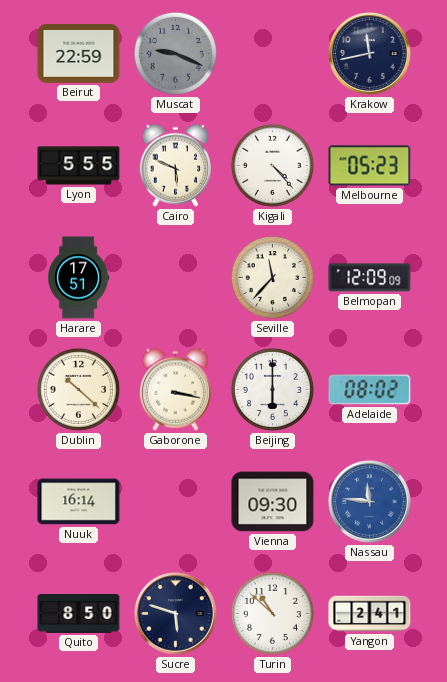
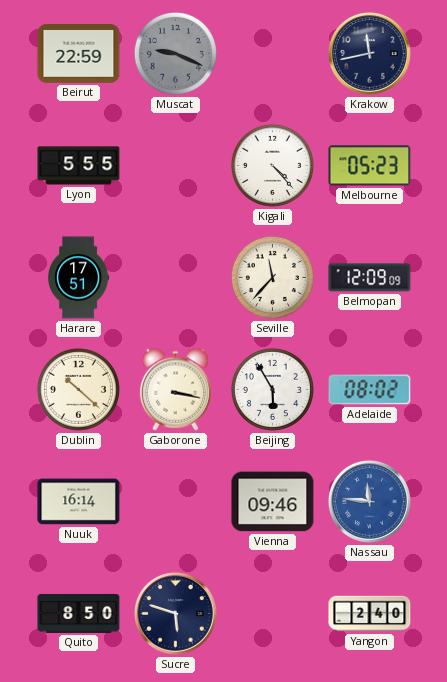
Cairo: 5:49 -> none
Beijing: 6:00 -> 5:55
Vienna: 09:30 -> 09:46
Turin: 10:52 -> none
Yangon: 2:41 -> 2:40
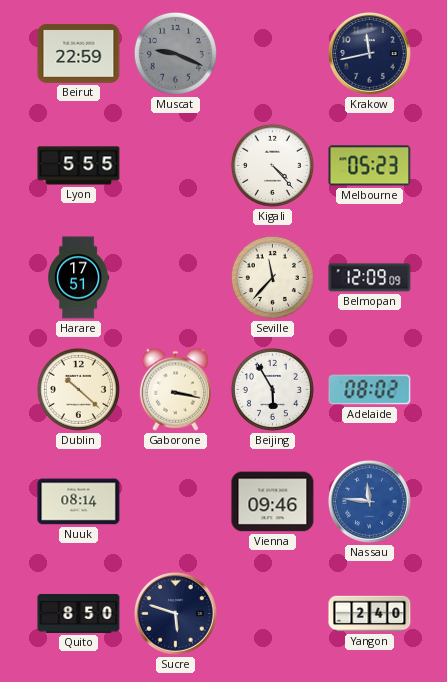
Nuuk: 16:14 -> 08:14
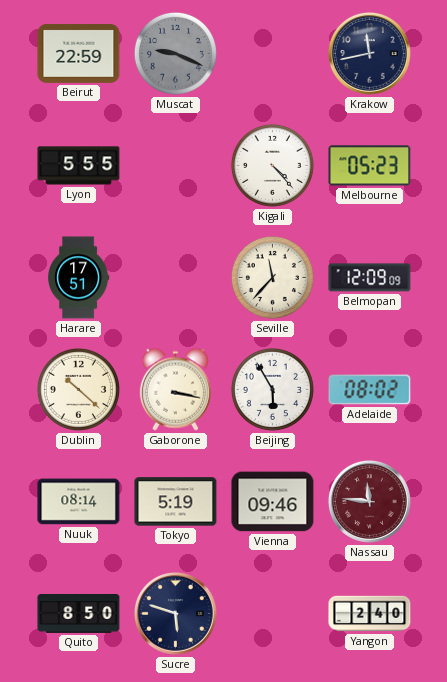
Tokyo: none -> 5:19
Nassau dial: blue -> burgundy
